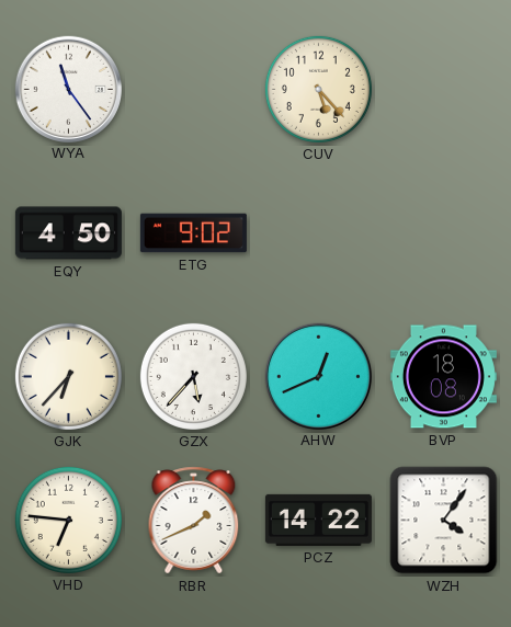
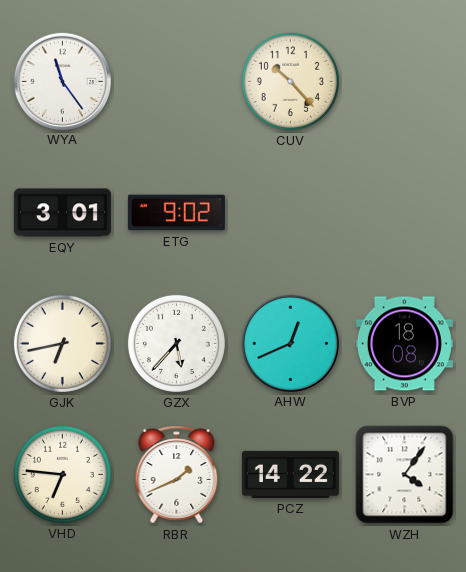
CUV: 5:23 -> 10:23
EQY: 4:50 -> 3:01
GJK: 6:37 -> 6:43
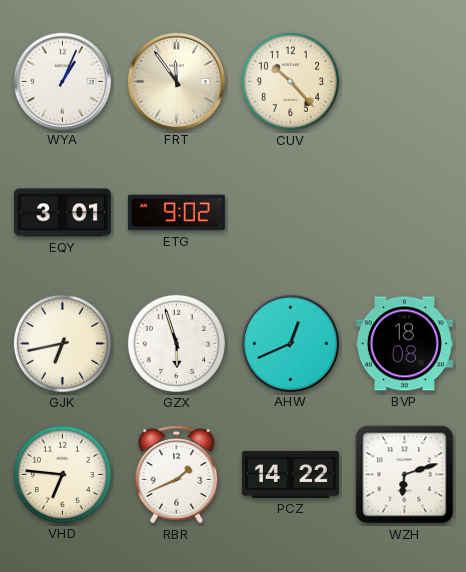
WYA: 11:24 -> 1:04
FRT: none -> 11:54
GZX: 5:37 -> 5:57
WZH: 4:06 -> 6:12
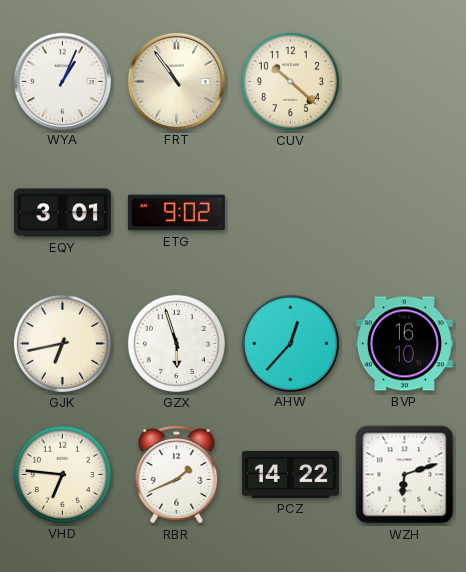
FRT: 11:54 -> 10:54
CUV: 10:23 -> 10:22
AHW: 12:41 -> 12:37
BVP: 18:08 -> 16:10
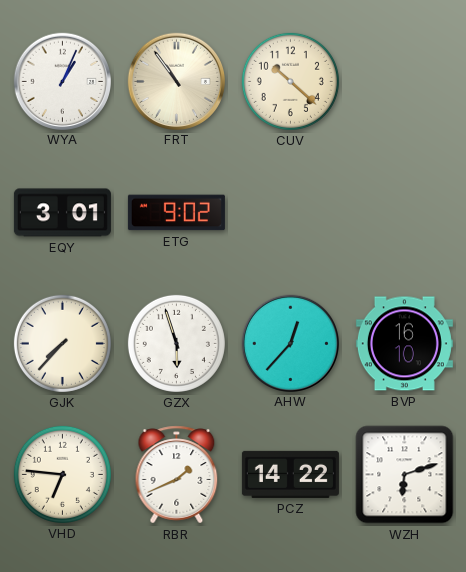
GJK: 6:43 -> 7:37
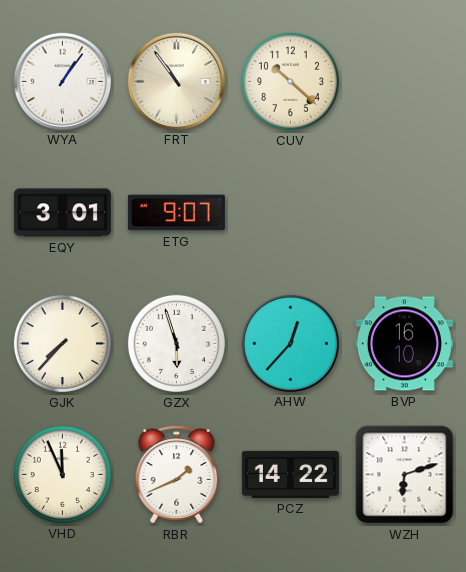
WYA: 1:04 -> 1:06
ETG: 9:02 -> 9:07
VHD: 6:46 -> 11:56
